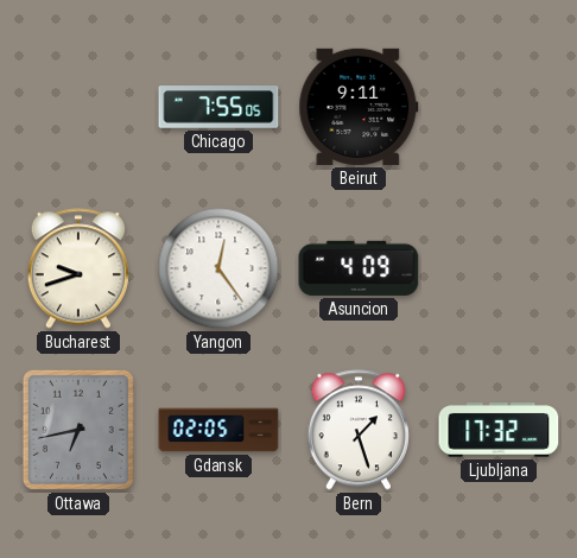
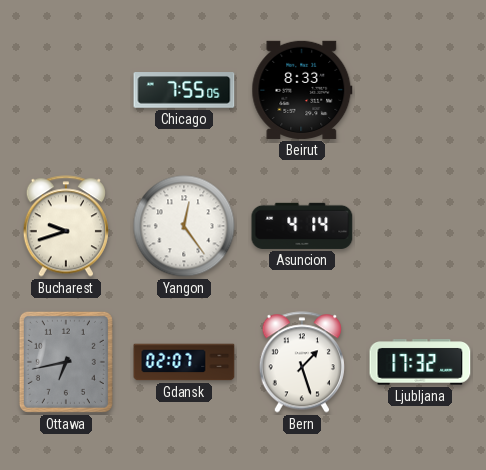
Beirut: 9:11 -> 8:33
Asuncion: 4:09 -> 4:14
Gdansk: 02:05 -> 02:07
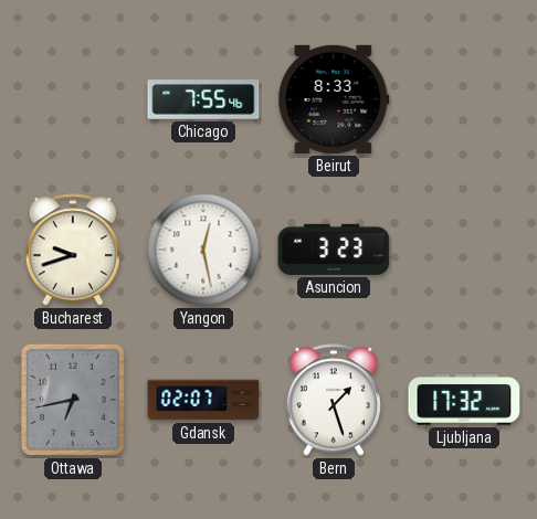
Chicago: 7:55:05 -> 7:55:46
Yangon: 12:24 -> 12:28
Asuncion: 4:14 -> 3:23
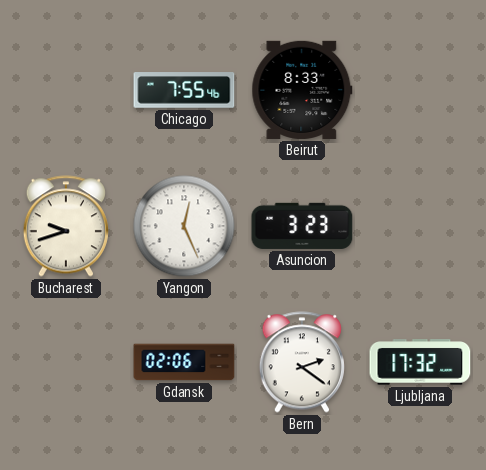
Yangon: 12:28 -> 12:26
Ottawa: 6:43 -> none
Gdansk: 02:07 -> 02:06
Bern: 1:27 -> 2:21
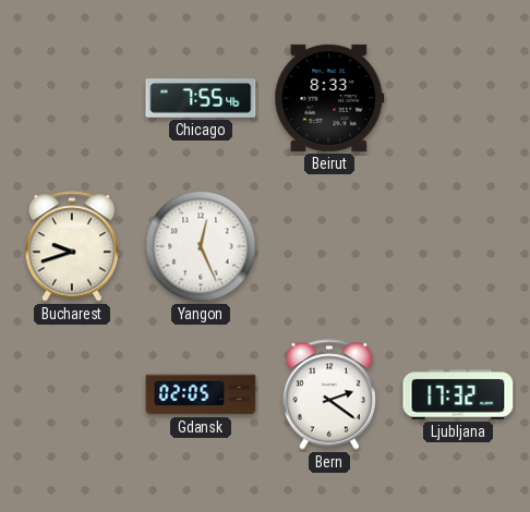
Asuncion: 3:23 -> none
Gdansk: 02:06 -> 02:05
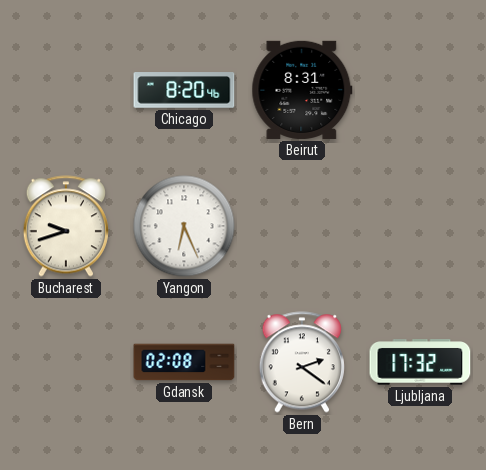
Chicago: 7:55 -> 8:20
Beirut: 8:33 -> 8:31
Yangon: 12:26 -> 6:26
Gdansk: 02:05 -> 02:08
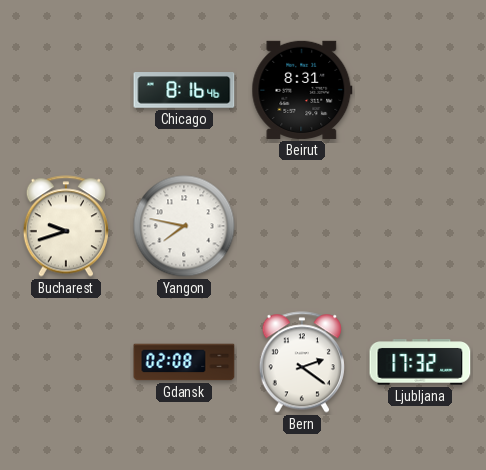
Chicago: 8:20 -> 8:16
Yangon: 6:26 -> 7:47
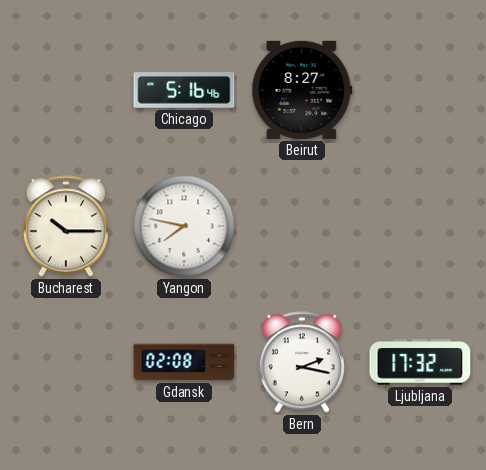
Chicago: 8:16 -> 5:16
Beirut: 8:31 -> 8:27
Bucharest: 9:42 -> 10:15
Bern: 2:21 -> 2:17
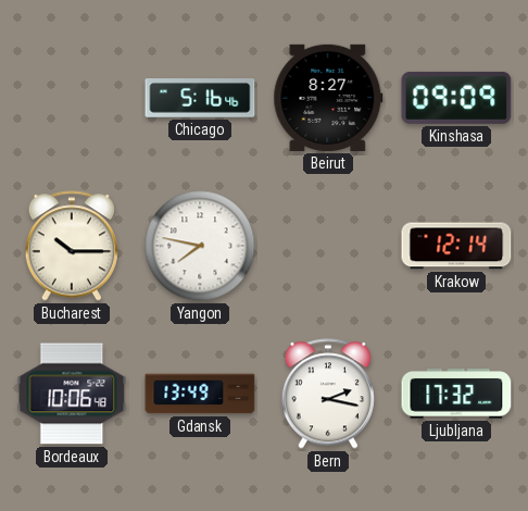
Kinshasa: none -> 09:09
Krakow: none -> 12:14
Bordeaux: none -> 10:06
Gdansk: 02:08 -> 13:49
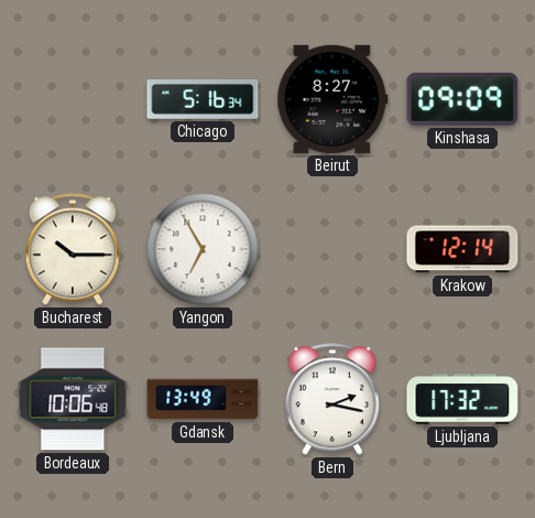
Chicago: 5:16:46 -> 5:16:34
Yangon: 7:47 -> 6:55
